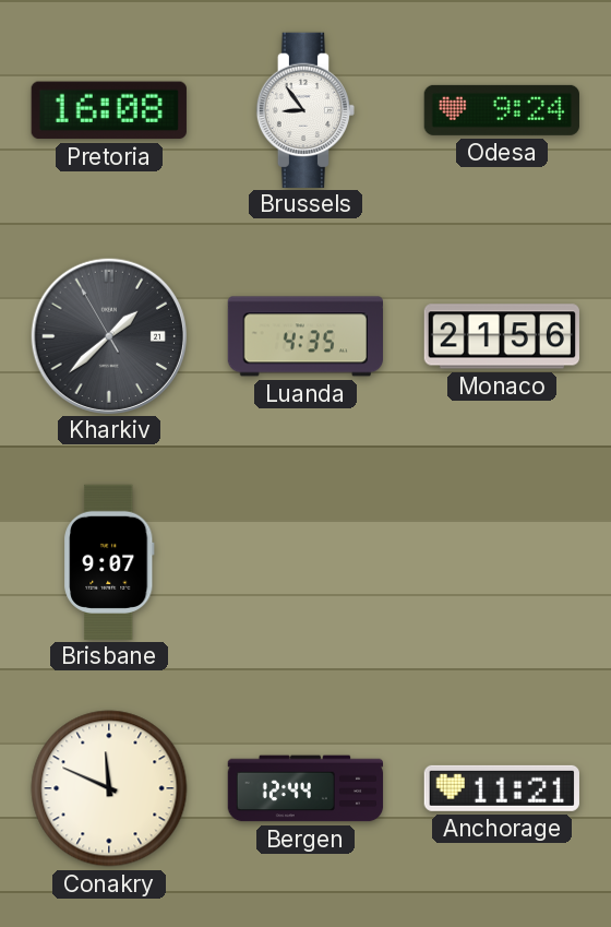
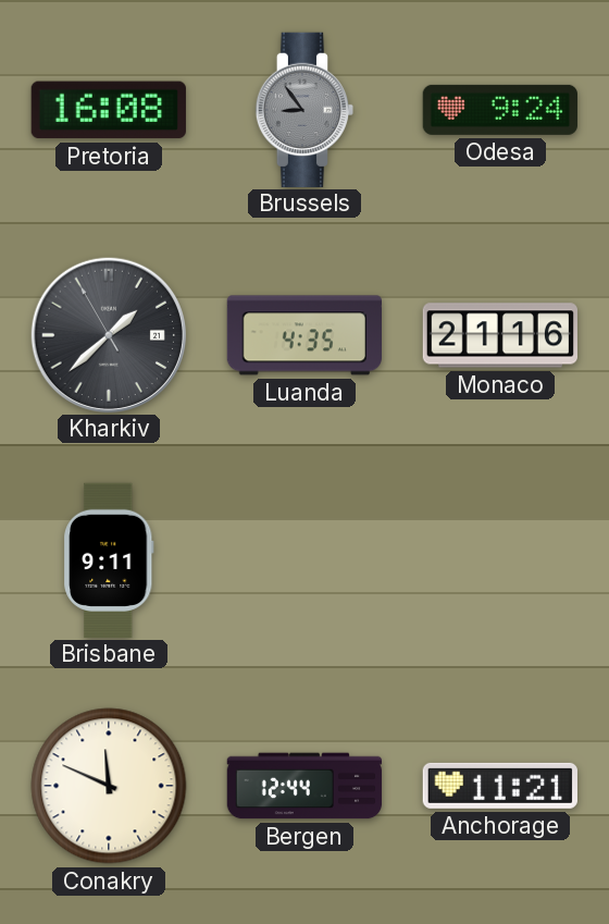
Brussels dial: white -> grey
Monaco: 21:56 -> 21:16
Brisbane: 9:07 -> 9:11
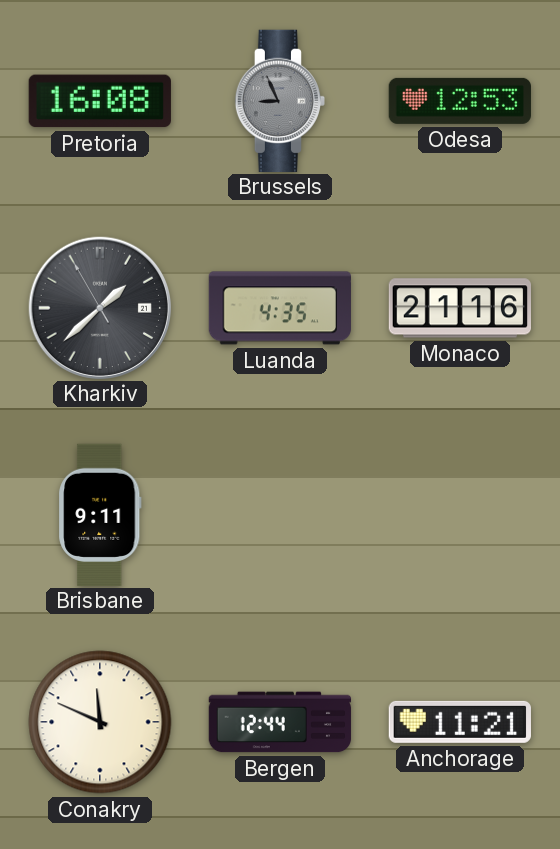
Brussels: 8:54 -> 8:56
Odesa: 9:24 -> 12:53
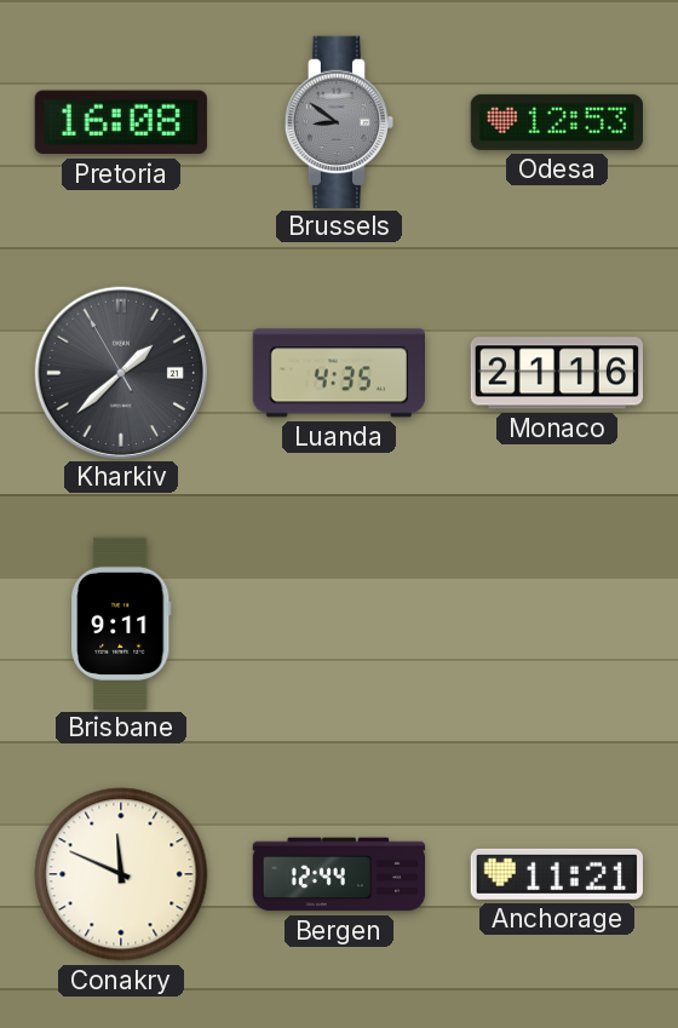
Brussels: 8:56 -> 8:51
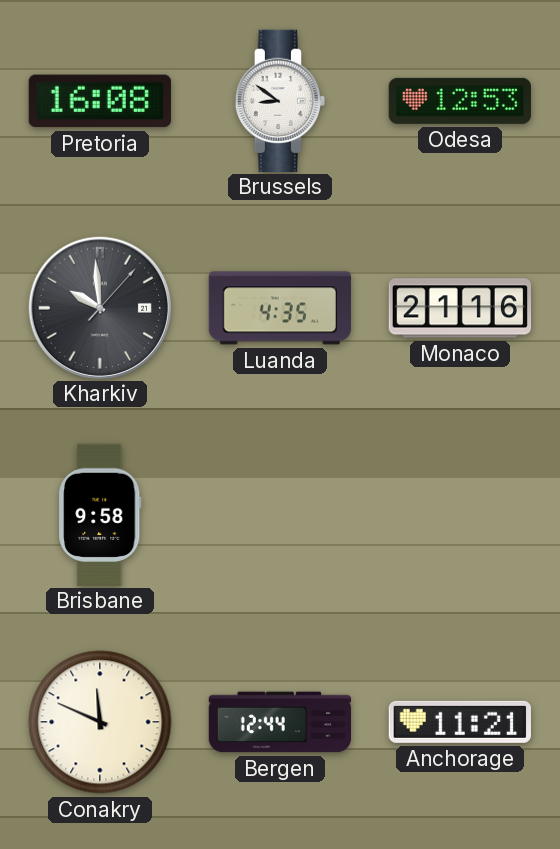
Brussels dial: grey -> white
Kharkiv: 1:37 -> 9:59
Brisbane: 9:11 -> 9:58
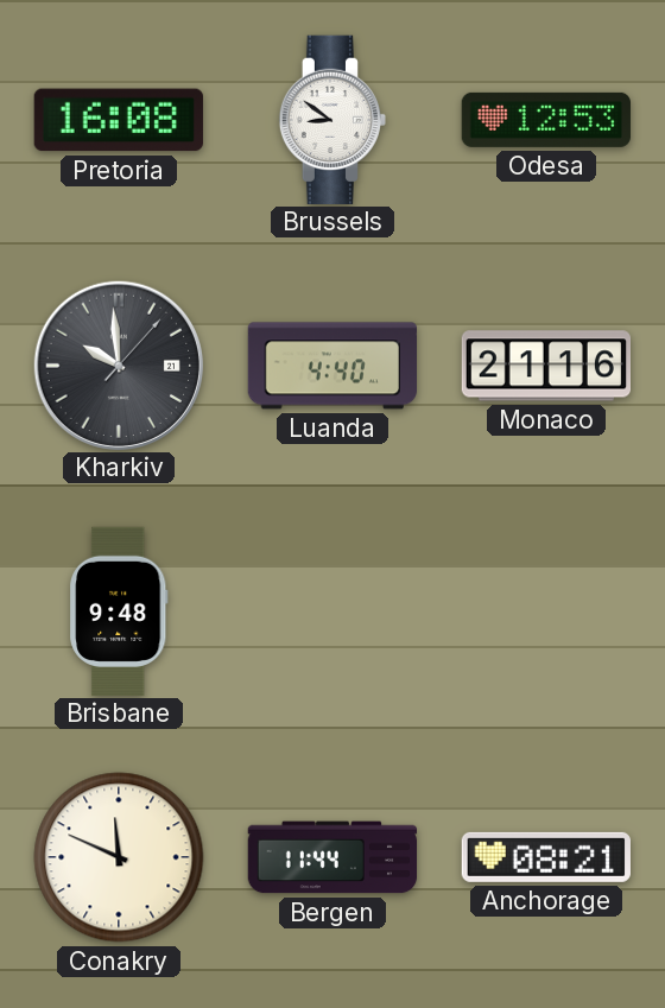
Luanda: 4:35 -> 4:40
Brisbane: 9:58 -> 9:48
Bergen: 12:44 -> 11:44
Anchorage: 11:21 -> 08:21
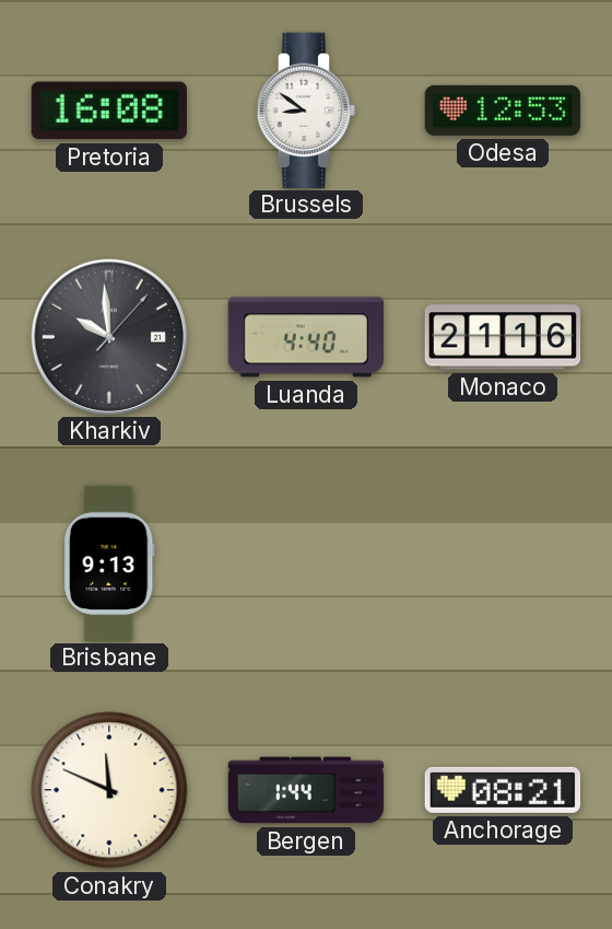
Brisbane: 9:48 -> 9:13
Bergen: 11:44 -> 1:44
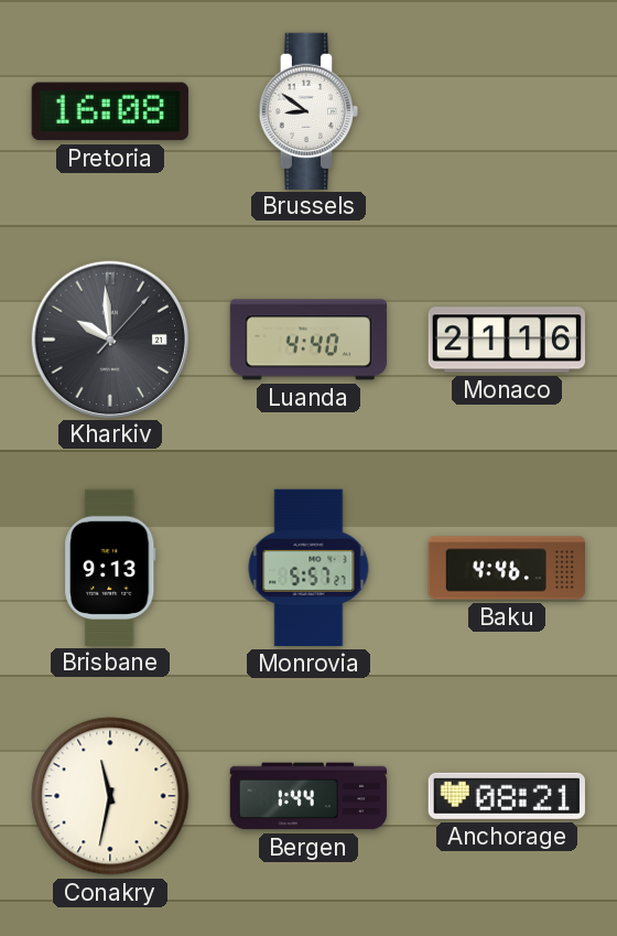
Odesa: 12:53 -> none
Monrovia: none -> 5:57
Baku: none -> 4:46
Conakry: 11:49 -> 11:32
